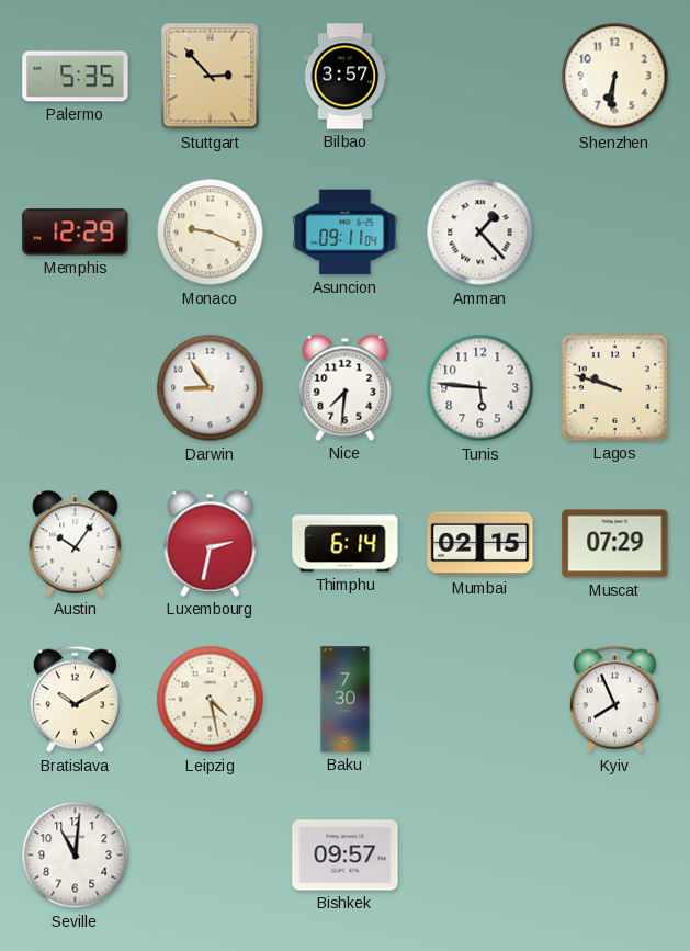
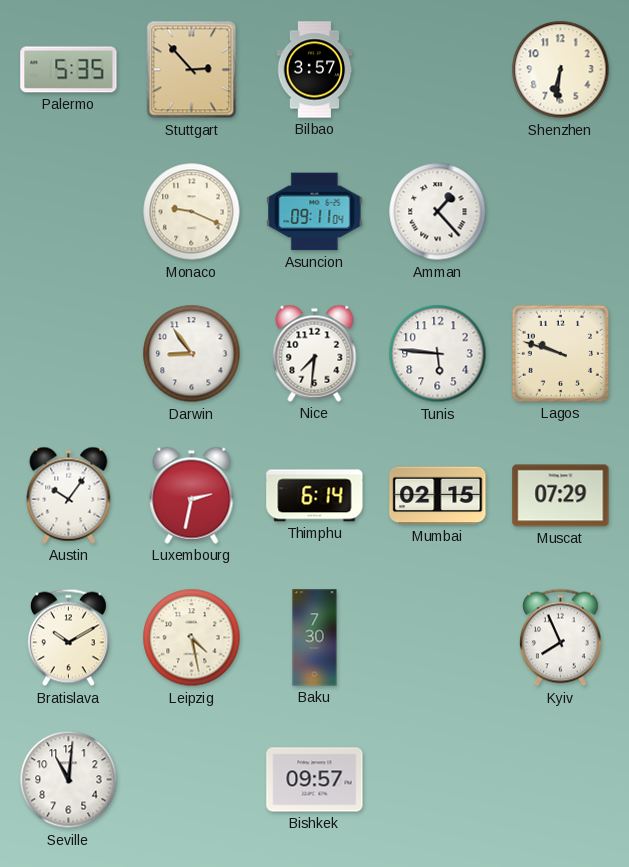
Memphis: 12:29 -> none
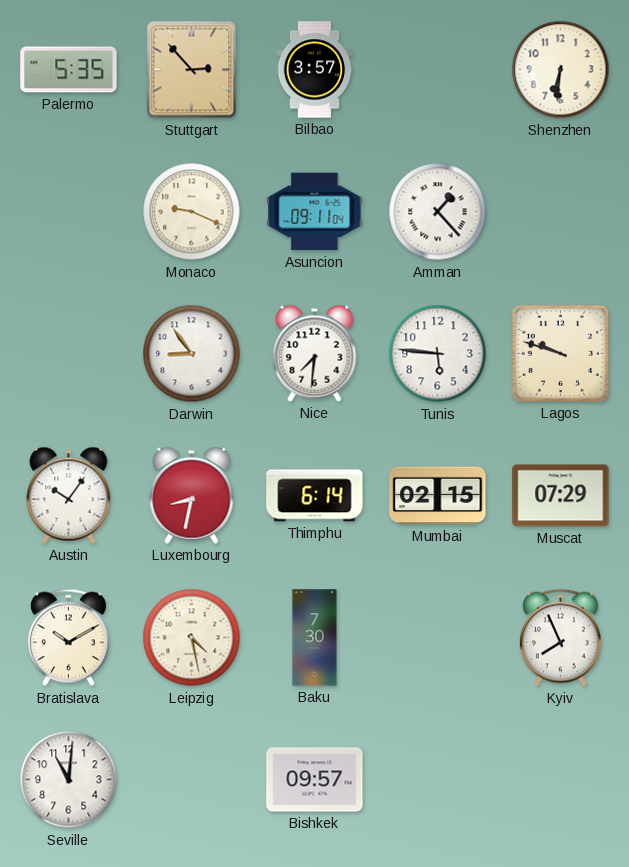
Luxembourg: 2:32 -> 8:32
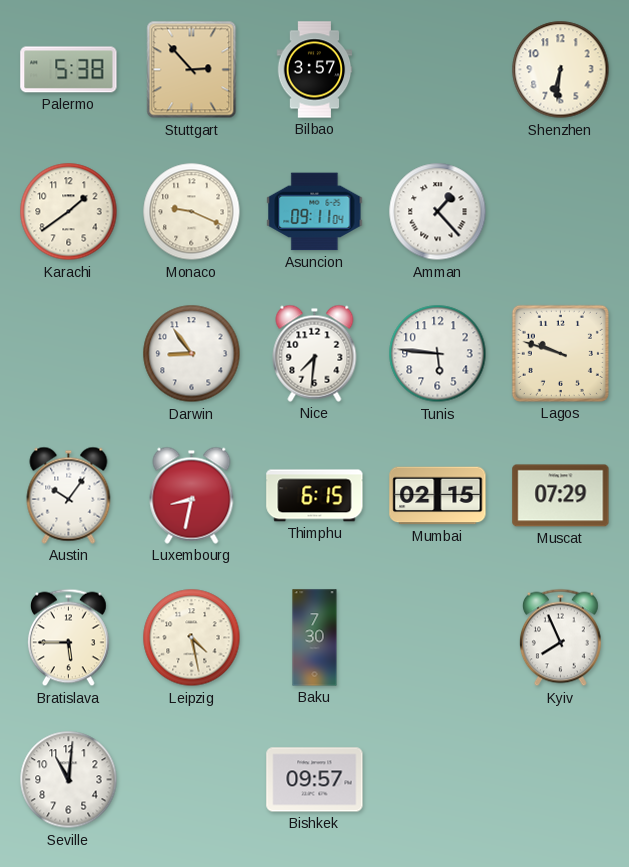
Palermo: 5:35 -> 5:38
Karachi: none -> 1:39
Thimphu: 6:14 -> 6:15
Bratislava: 10:10 -> 5:45
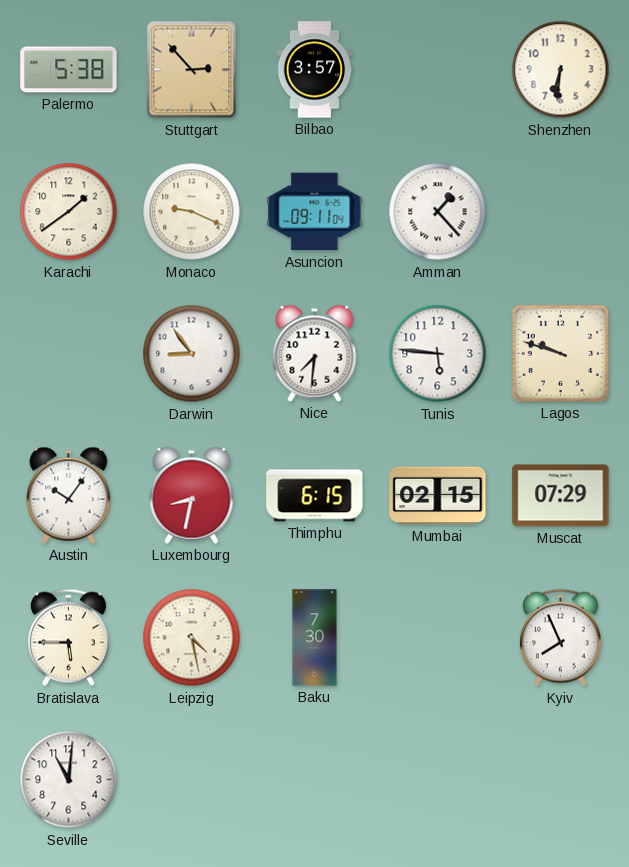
Bishkek: 09:57 -> none
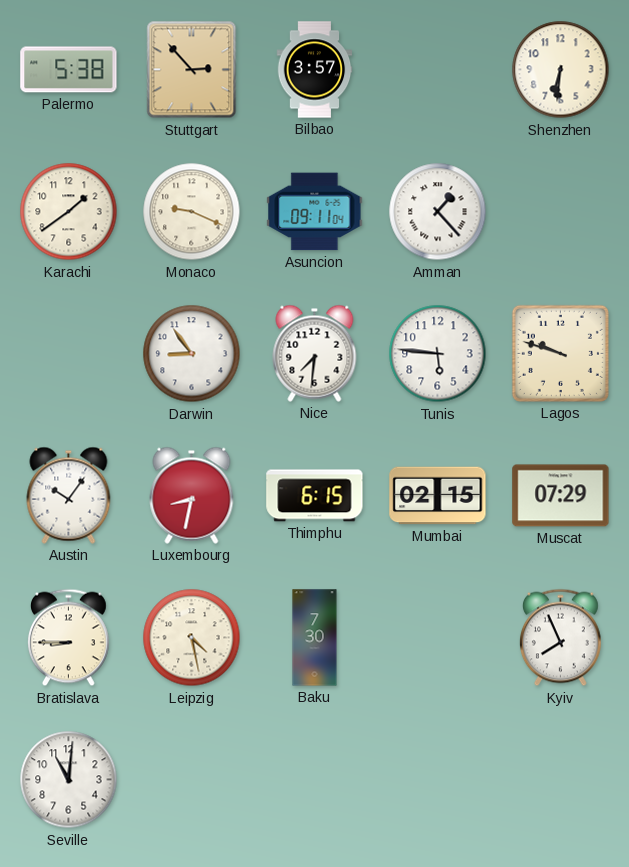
Bratislava: 5:45 -> 8:45
